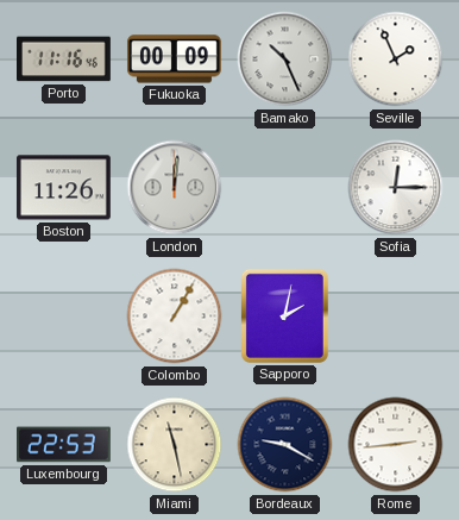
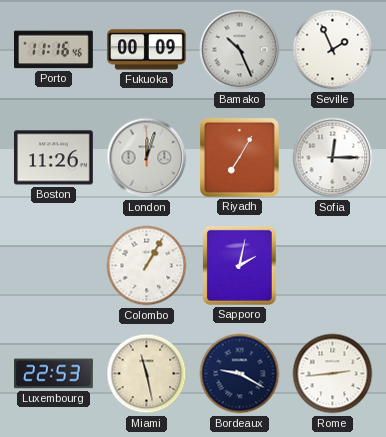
London: 12:01 -> 12:03
Riyadh: none -> 7:05
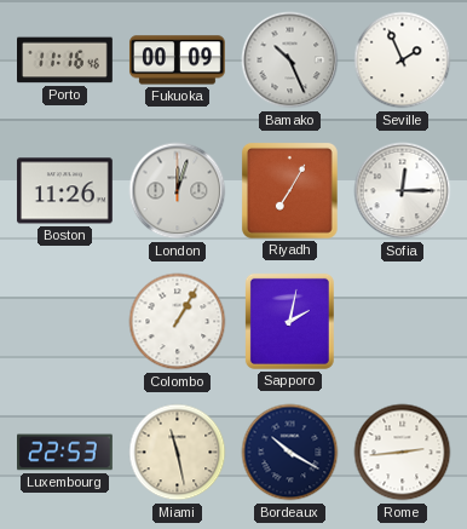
Bordeaux: 9:20 -> 10:20
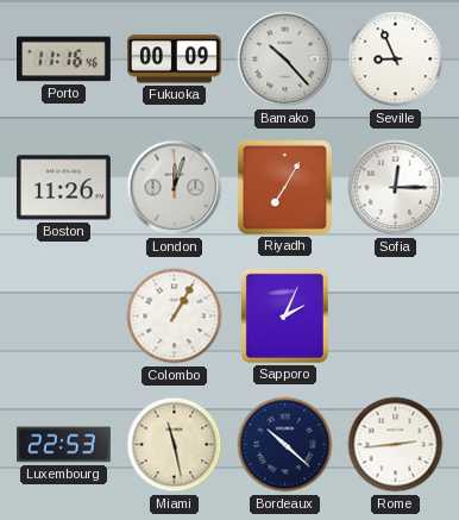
Bamako: 10:26 -> 10:23
Seville: 1:56 -> 8:56
Sapporo: 2:02 -> 2:04
Bordeaux: 10:20 -> 10:22
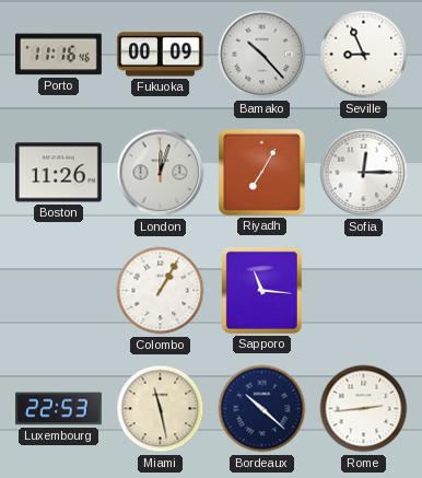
Sapporo: 2:04 -> 11:16
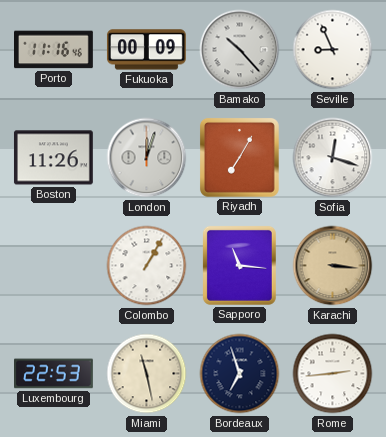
Sofia: 12:15 -> 12:18
Karachi: none -> 3:16
Bordeaux: 10:22 -> 6:57
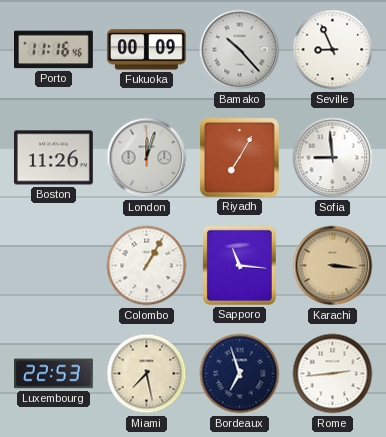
Sofia: 12:18 -> 8:59
Miami: 11:28 -> 7:28
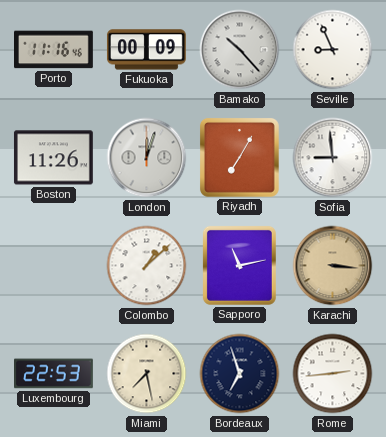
Colombo: 1:05 -> 1:08
Sapporo: 11:16 -> 11:13
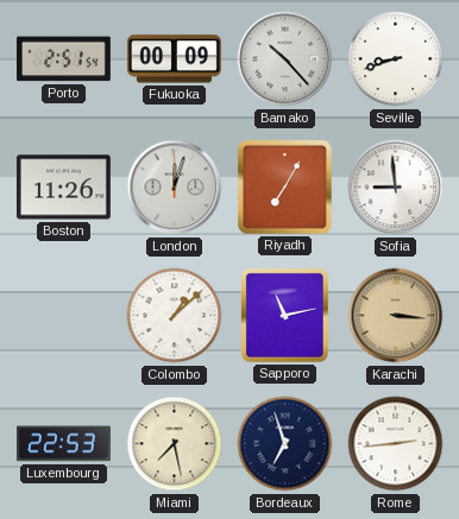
Porto: 11:16 -> 2:51
Seville: 8:56 -> 8:42
